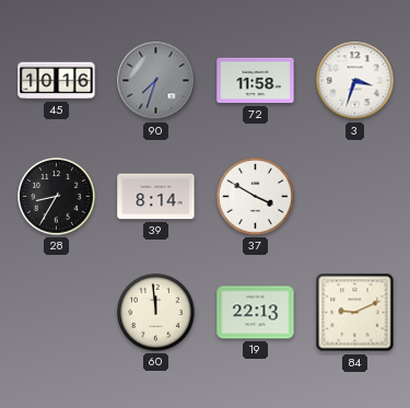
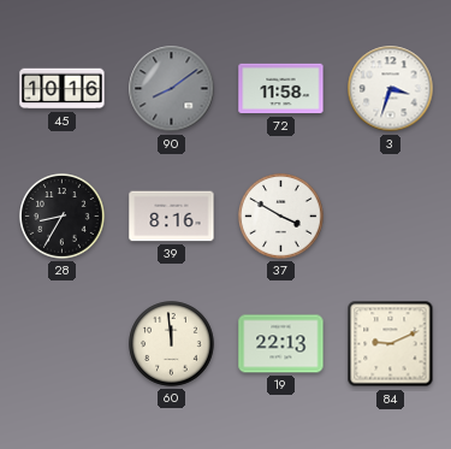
90: 7:33 -> 8:09
39: 8:14 -> 8:16
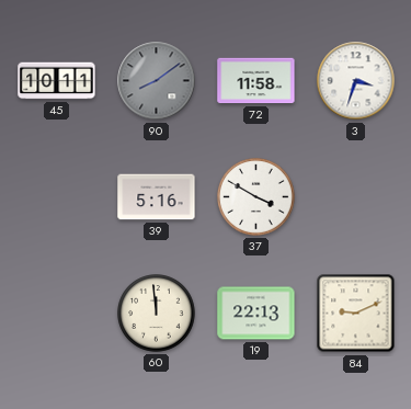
45: 10:16 -> 10:11
28: 8:35 -> none
39: 8:16 -> 5:16
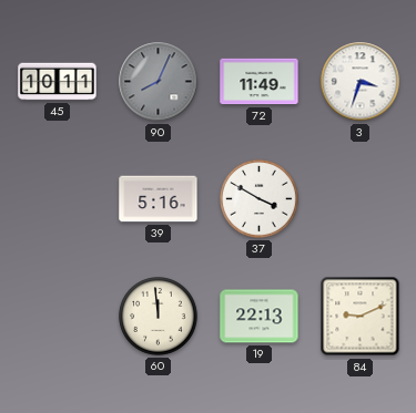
90: 8:09 -> 8:04
72: 11:58 -> 11:49
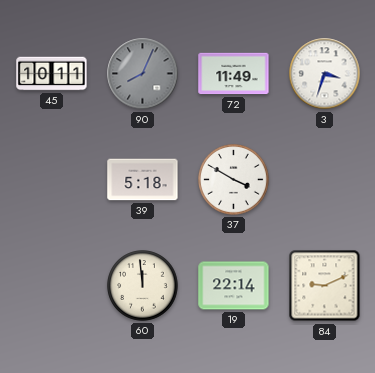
39: 5:16 -> 5:18
19: 22:13 -> 22:14
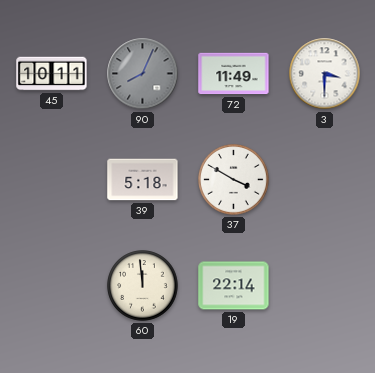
3: 3:33 -> 3:30
84: 9:11 -> none
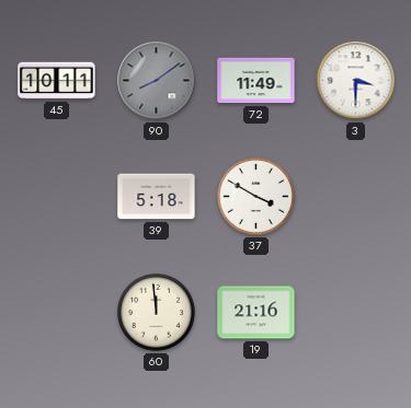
90: 8:04 -> 8:09
19: 22:14 -> 21:16
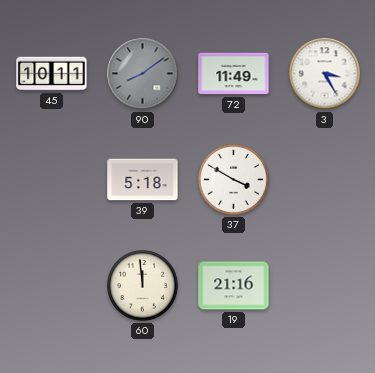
3: 3:30 -> 3:25
